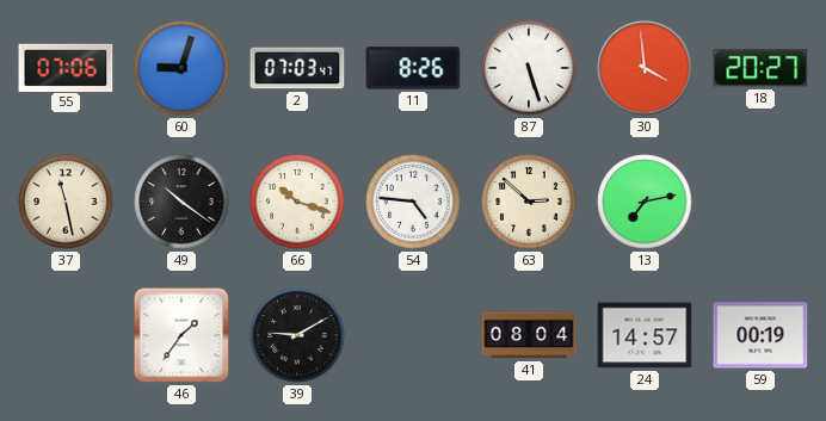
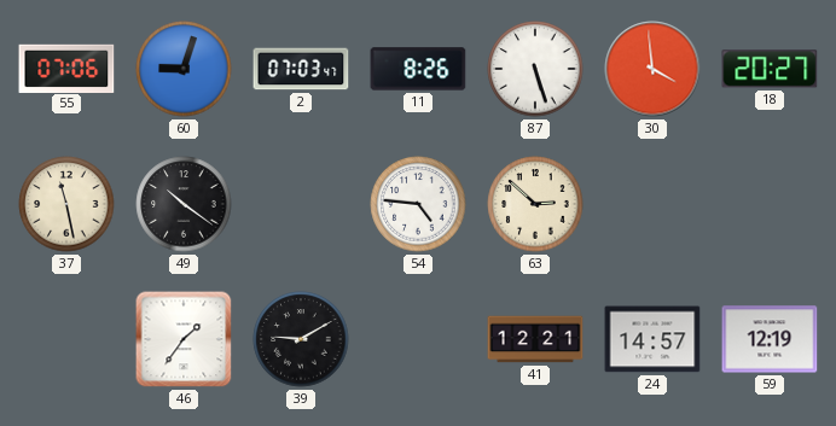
66: 10:18 -> none
13: 7:13 -> none
41: 08:04 -> 12:21
59: 00:19 -> 12:19
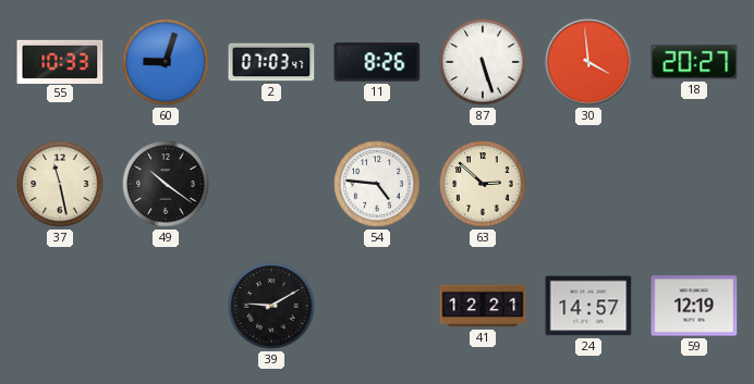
55: 07:06 -> 10:33
46: 1:36 -> none
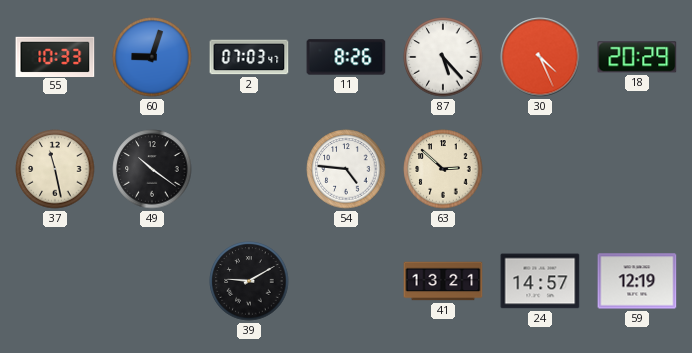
87: 5:27 -> 5:23
30: 3:59 -> 4:26
18: 20:27 -> 20:29
41: 12:21 -> 13:21
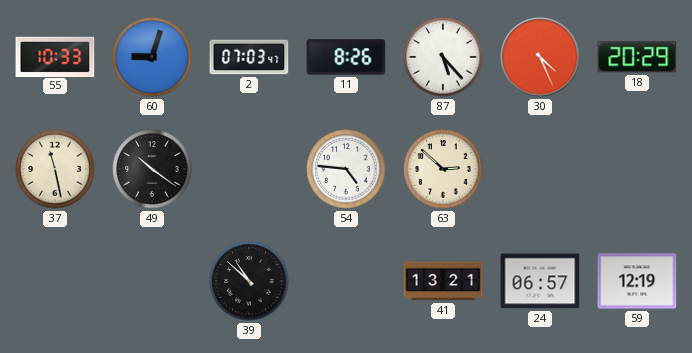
39: 9:10 -> 10:52
24: 14:57 -> 06:57
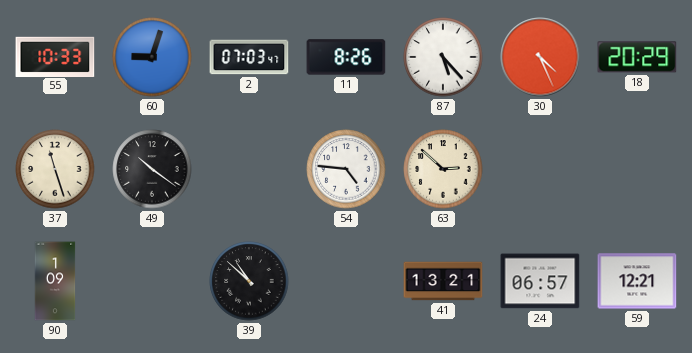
37: 11:28 -> 11:27
90: none -> 1:09
59: 12:19 -> 12:21
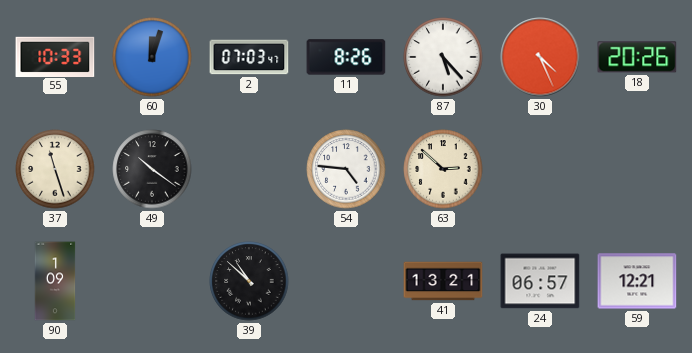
60: 9:03 -> 12:03
18: 20:29 -> 20:26
